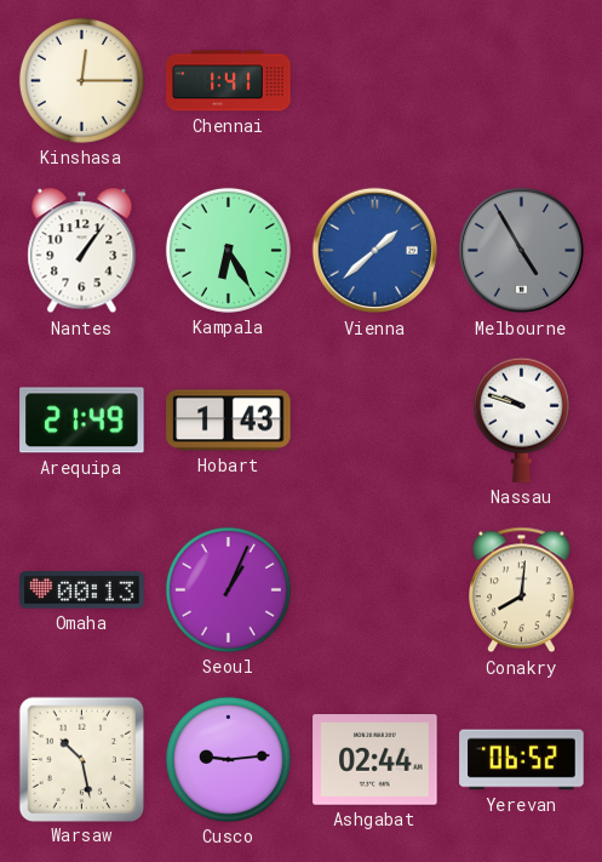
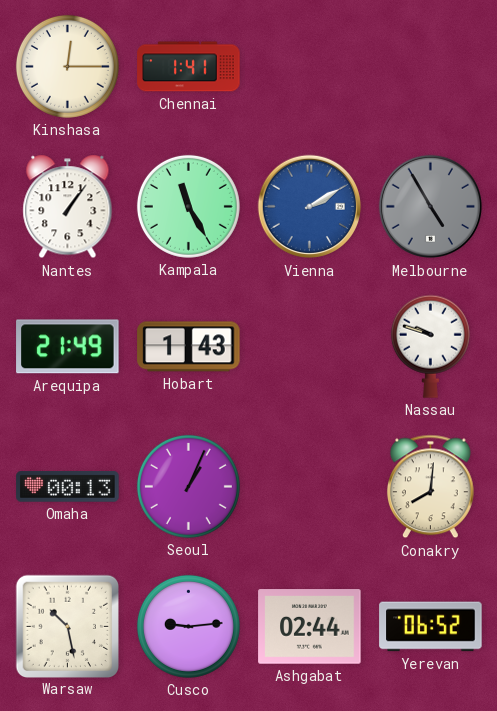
Kampala: 6:25 -> 11:25
Vienna: 1:38 -> 2:10
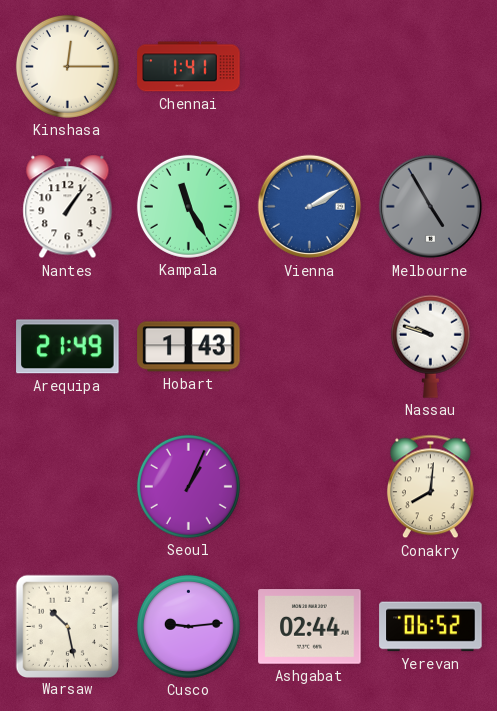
Omaha: 00:13 -> none
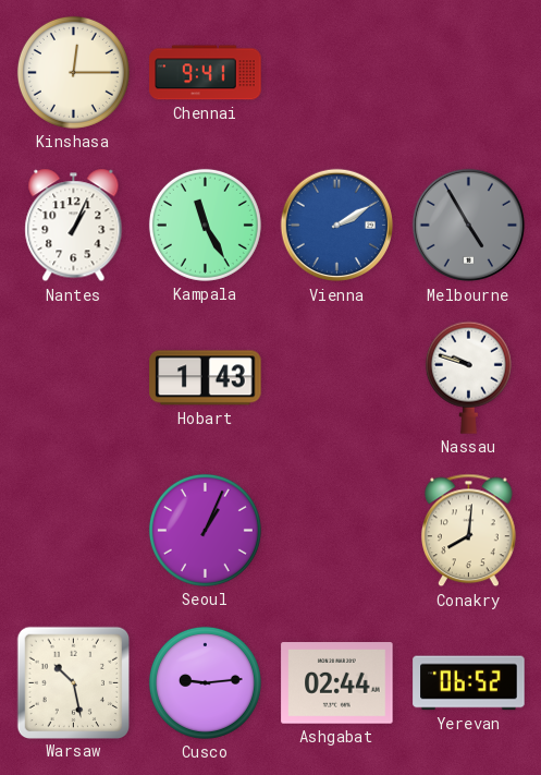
Chennai: 1:41 -> 9:41
Nantes: 1:06 -> 1:04
Arequipa: 21:49 -> none
